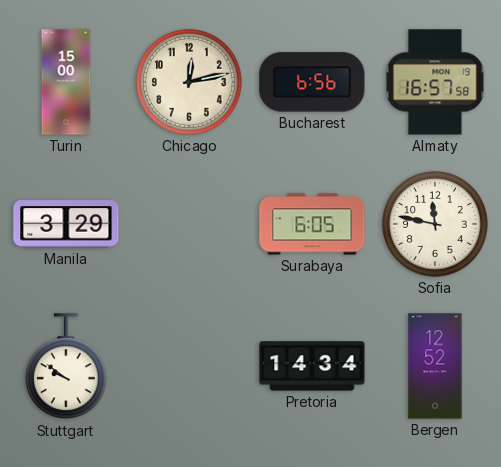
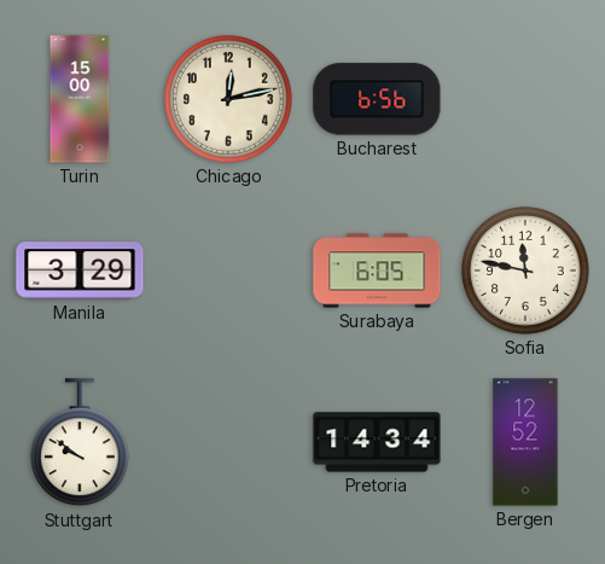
Almaty: 16:57 -> none
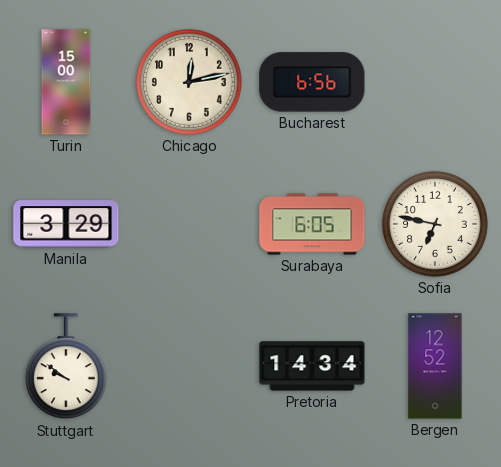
Sofia: 11:47 -> 6:47
